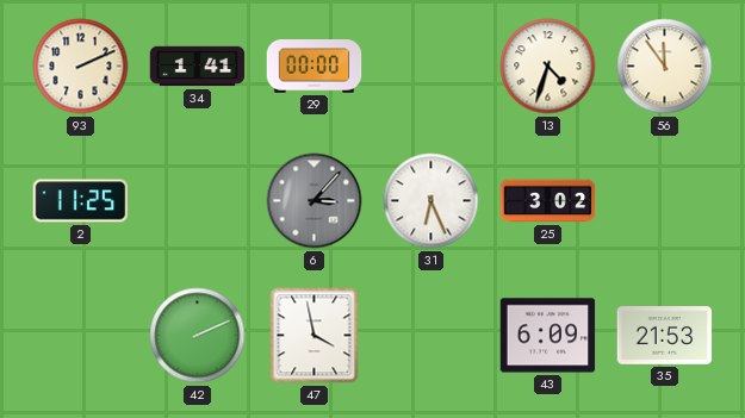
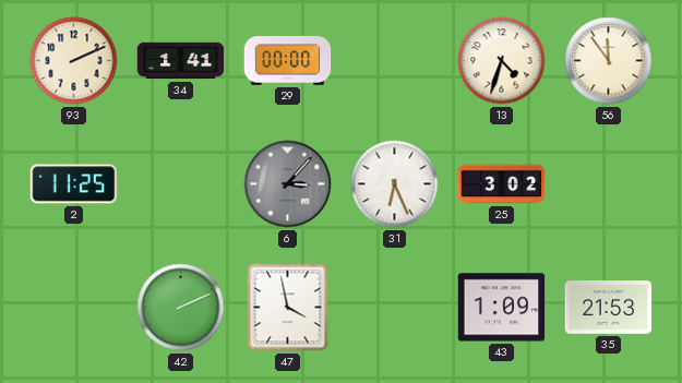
43: 6:09 -> 1:09
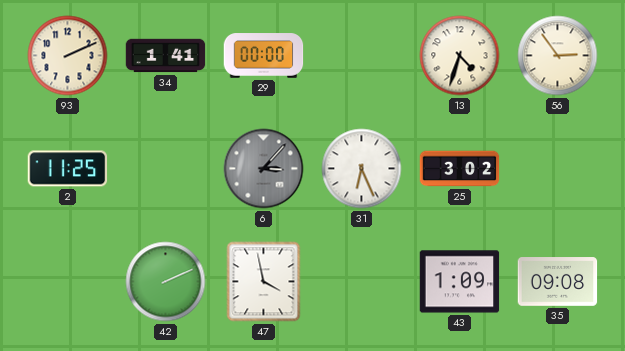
56: 11:54 -> 2:54
35: 21:53 -> 09:08
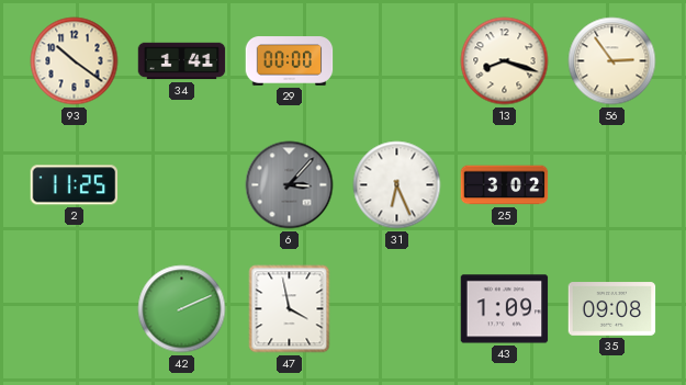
93: 2:11 -> 10:21
13: 4:33 -> 8:18
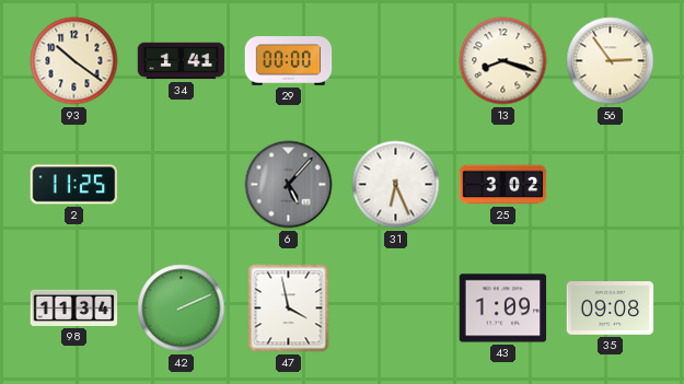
6: 3:07 -> 5:07
98: none -> 11:34
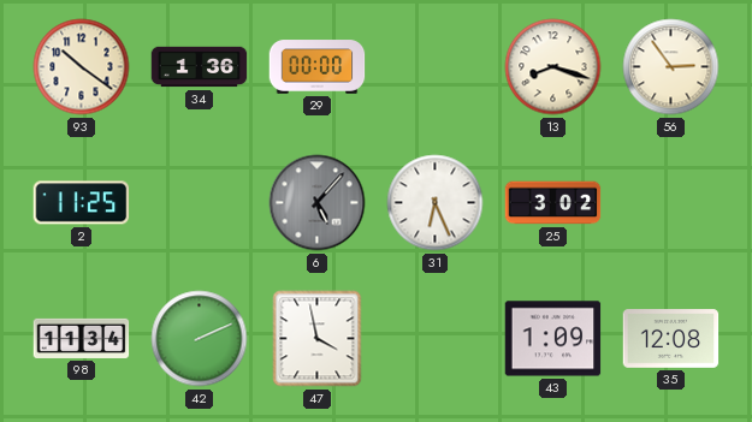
34: 1:41 -> 1:36
35: 09:08 -> 12:08
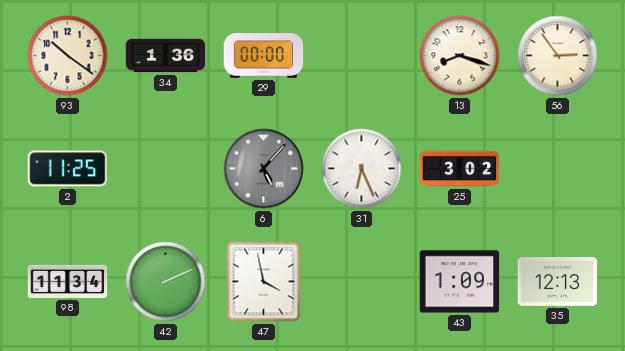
35: 12:08 -> 12:13
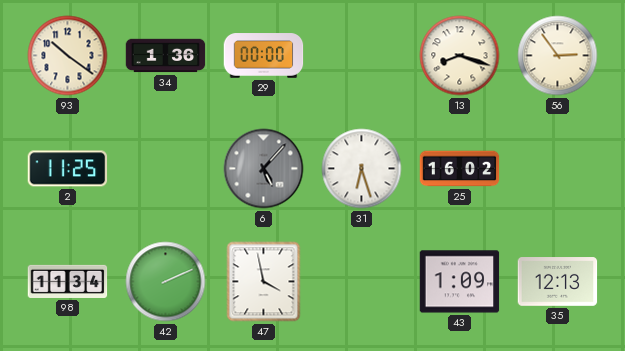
31: 6:26 -> 6:27
25: 3:02 -> 16:02
